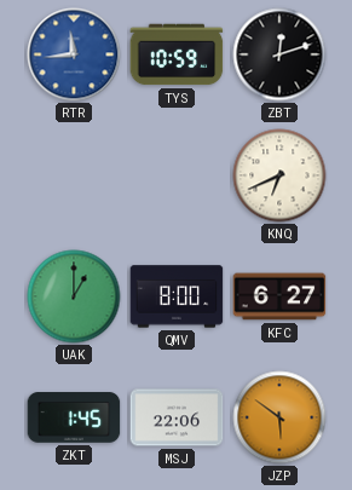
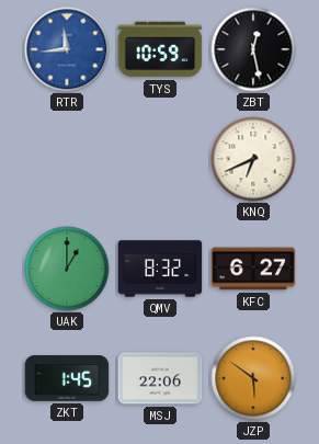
ZBT: 12:12 -> 12:28
QMV: 8:00 -> 8:32
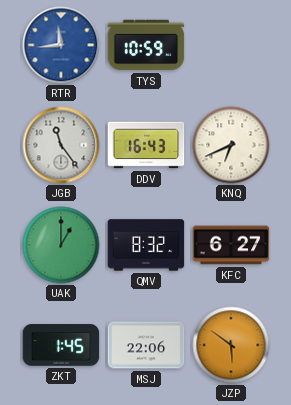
ZBT: 12:28 -> none
JGB: none -> 11:24
DDV: none -> 16:43
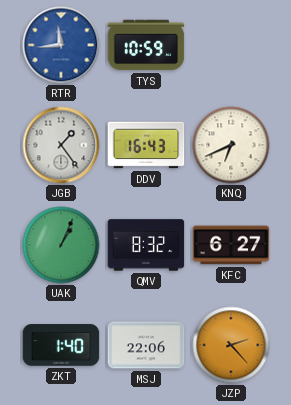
JGB: 11:24 -> 1:24
UAK: 1:00 -> 1:04
ZKT: 1:45 -> 1:40
JZP: 5:51 -> 2:23
